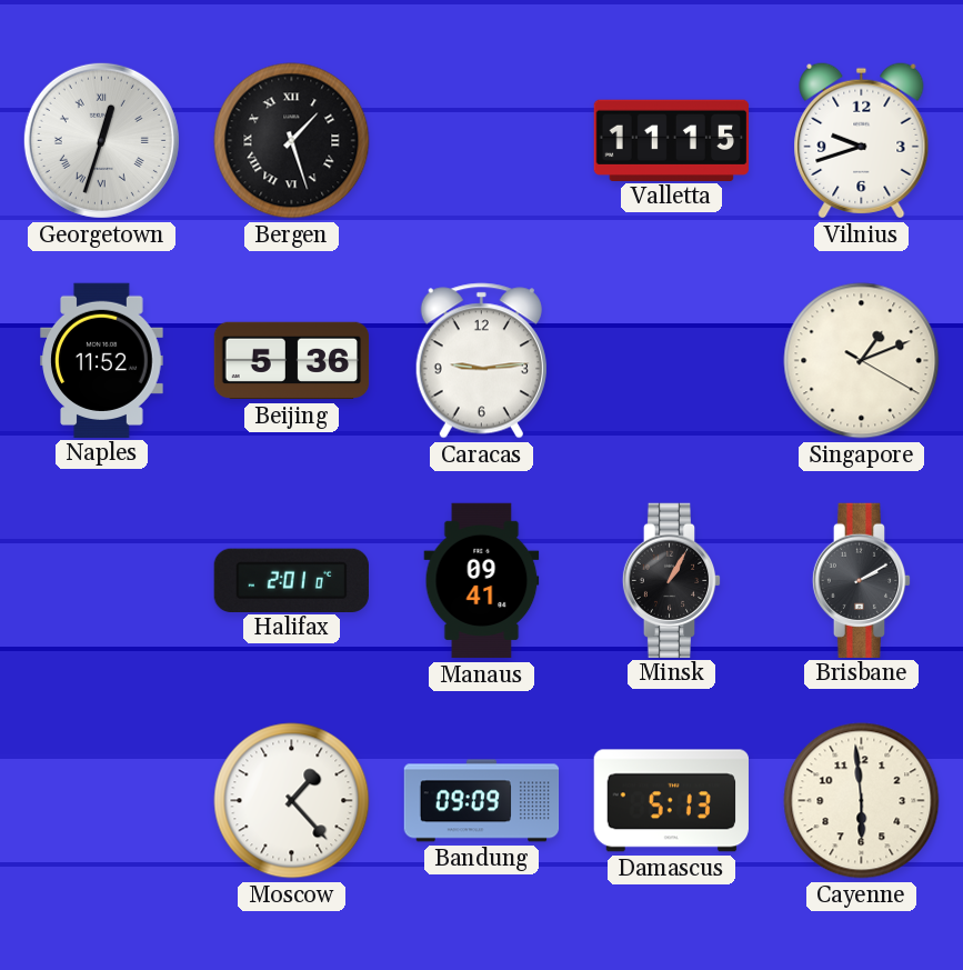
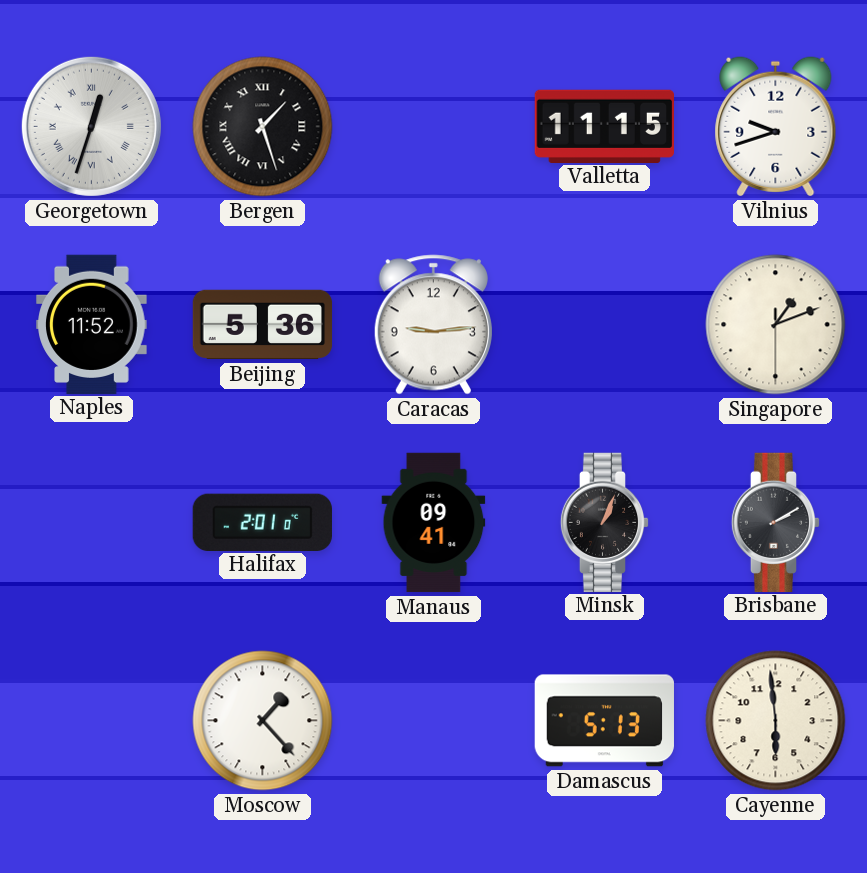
Singapore: 1:11:20 -> 1:11:30
Minsk: 1:05 -> 1:04
Bandung: 09:09 -> none
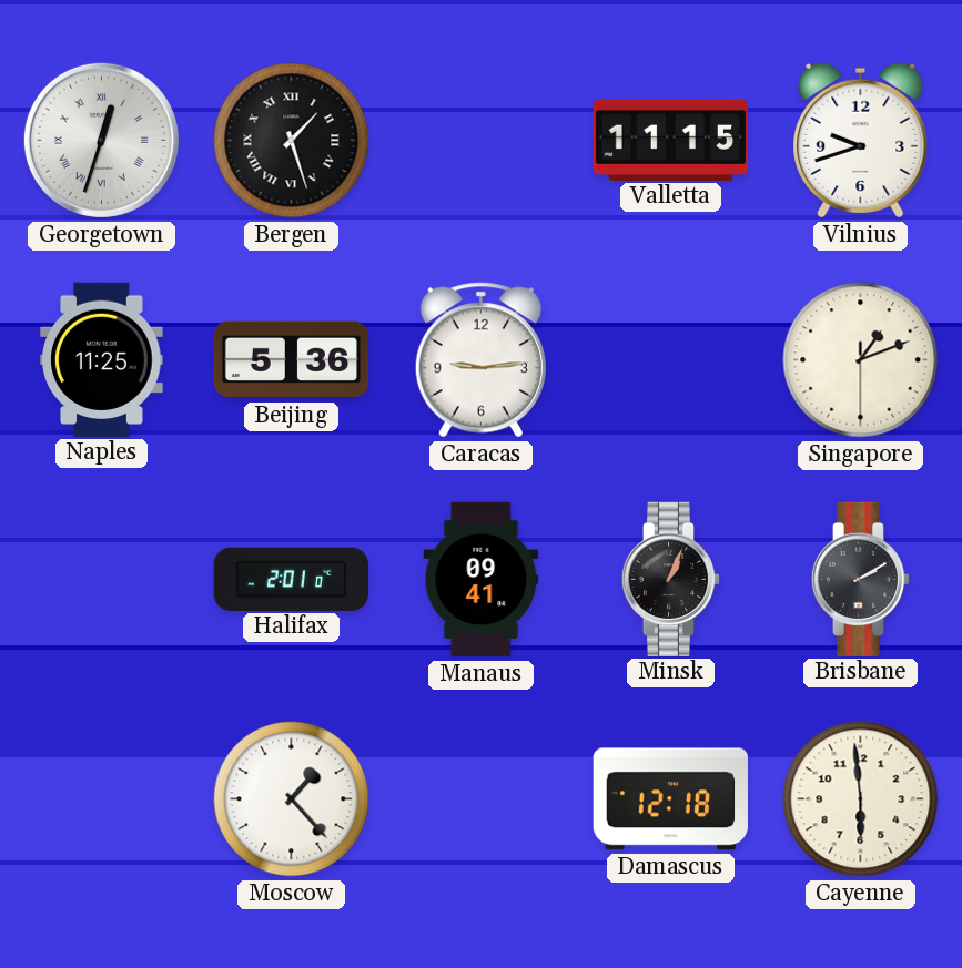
Naples: 11:52 -> 11:25
Damascus: 5:13 -> 12:18
